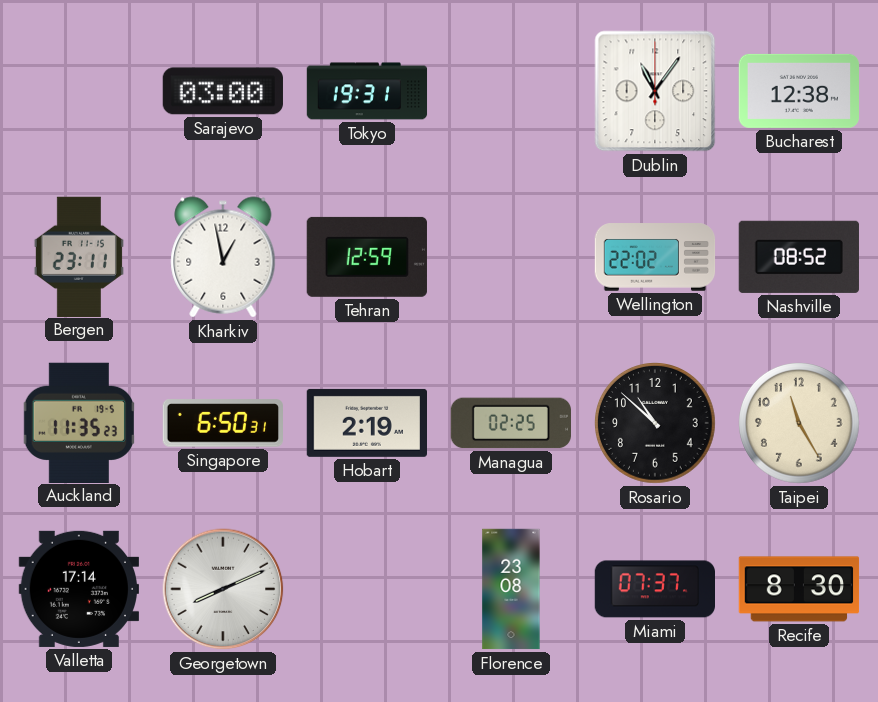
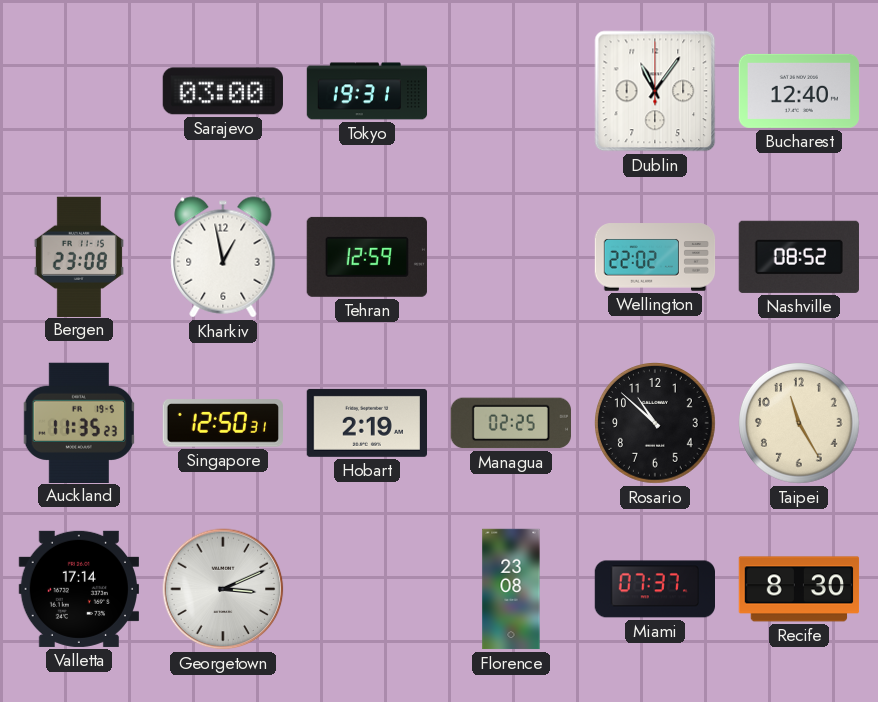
Bucharest: 12:38 -> 12:40
Bergen: 23:11 -> 23:08
Singapore: 6:50 -> 12:50
Georgetown: 8:11 -> 3:11
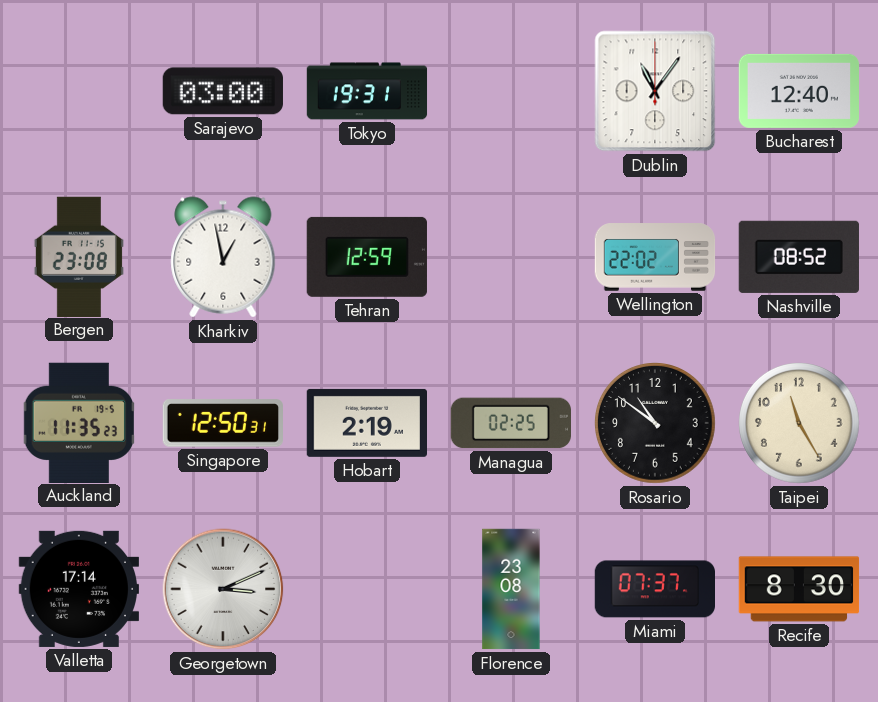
Rosario: 10:52 -> 10:51
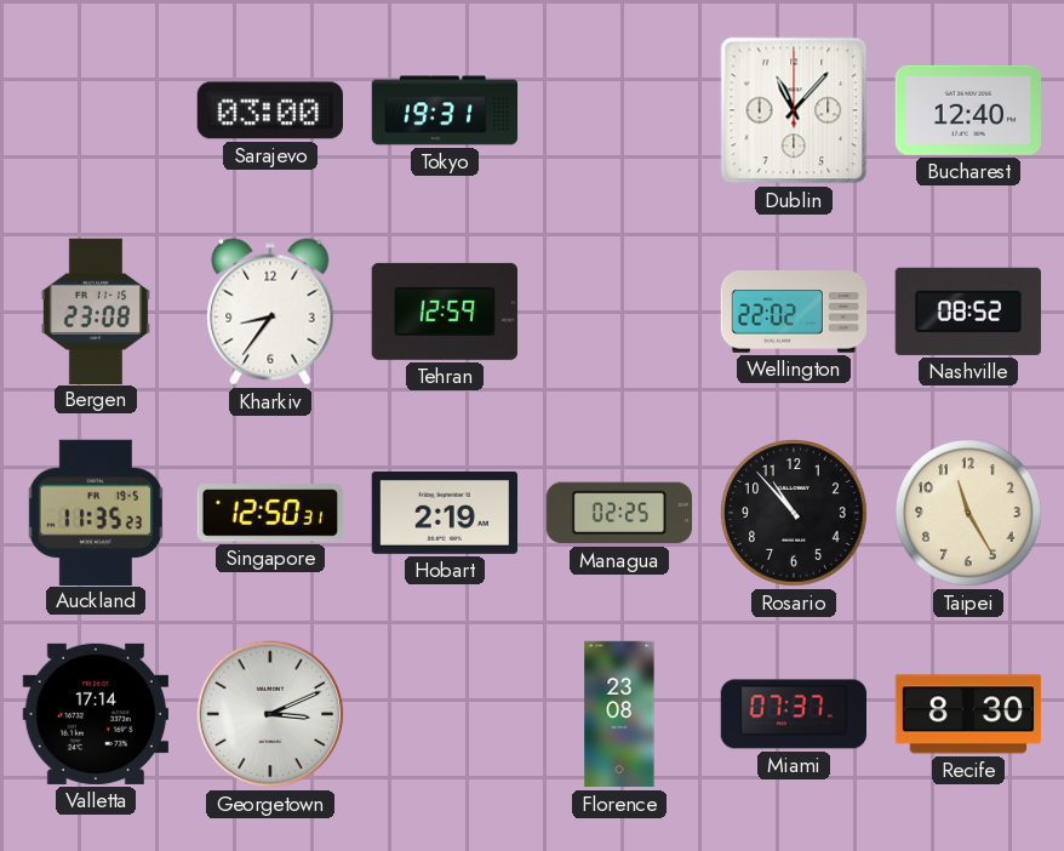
Dublin: 11:06 -> 11:07
Kharkiv: 12:58 -> 8:36
Rosario: 10:51 -> 10:53
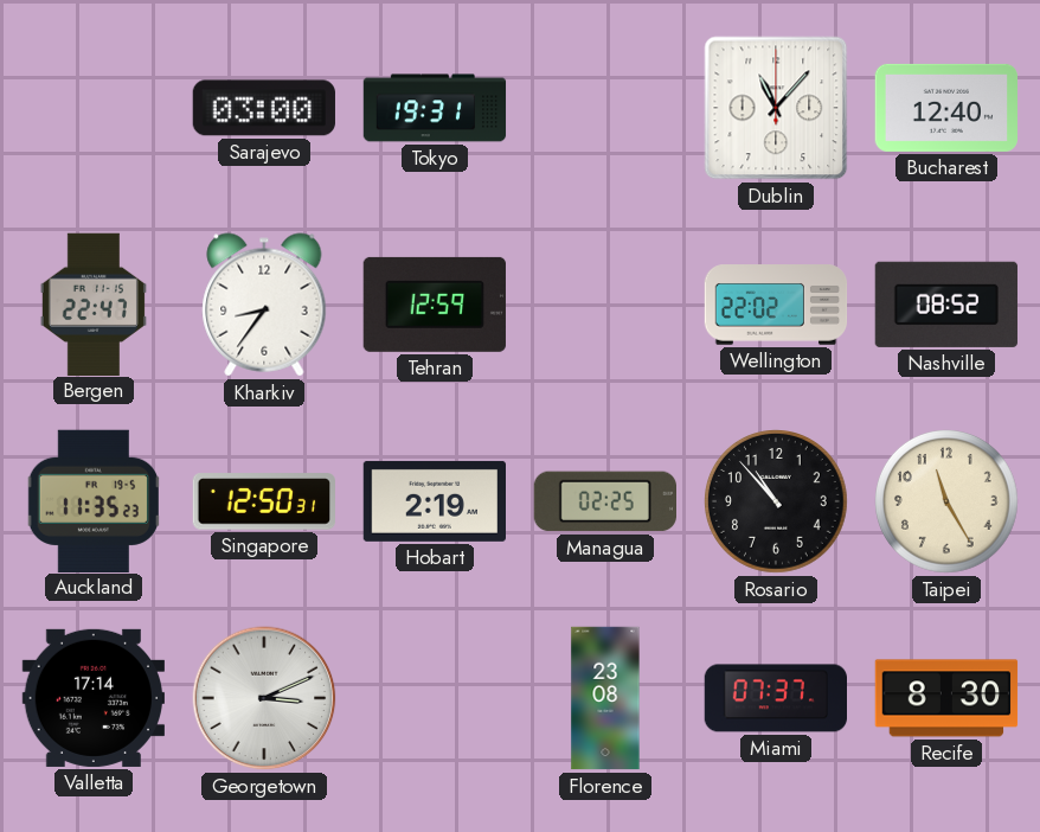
Bergen: 23:08 -> 22:47
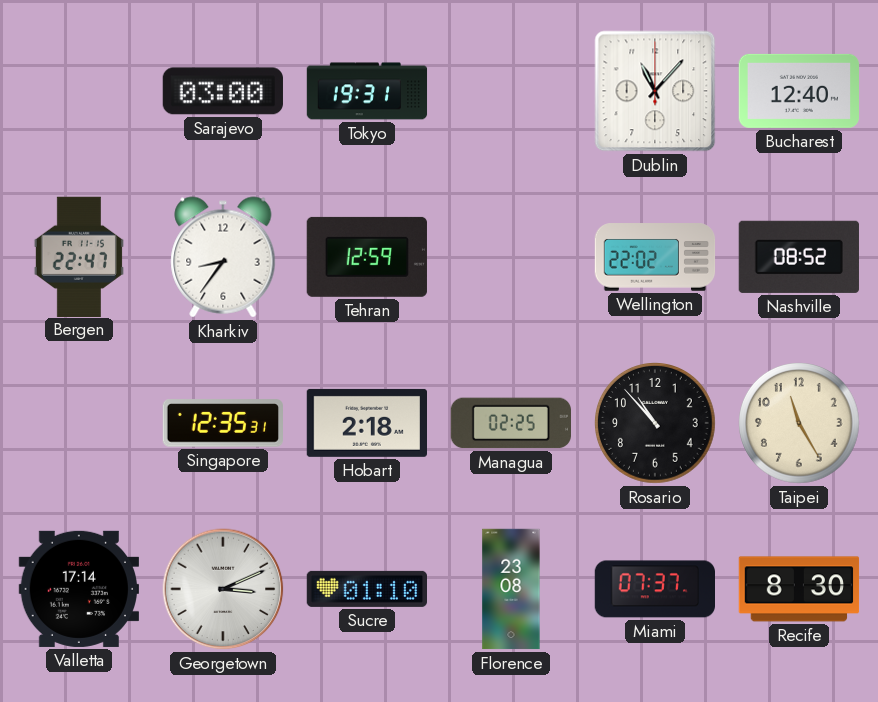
Auckland: 11:35 -> none
Singapore: 12:50 -> 12:35
Hobart: 2:19 -> 2:18
Sucre: none -> 01:10
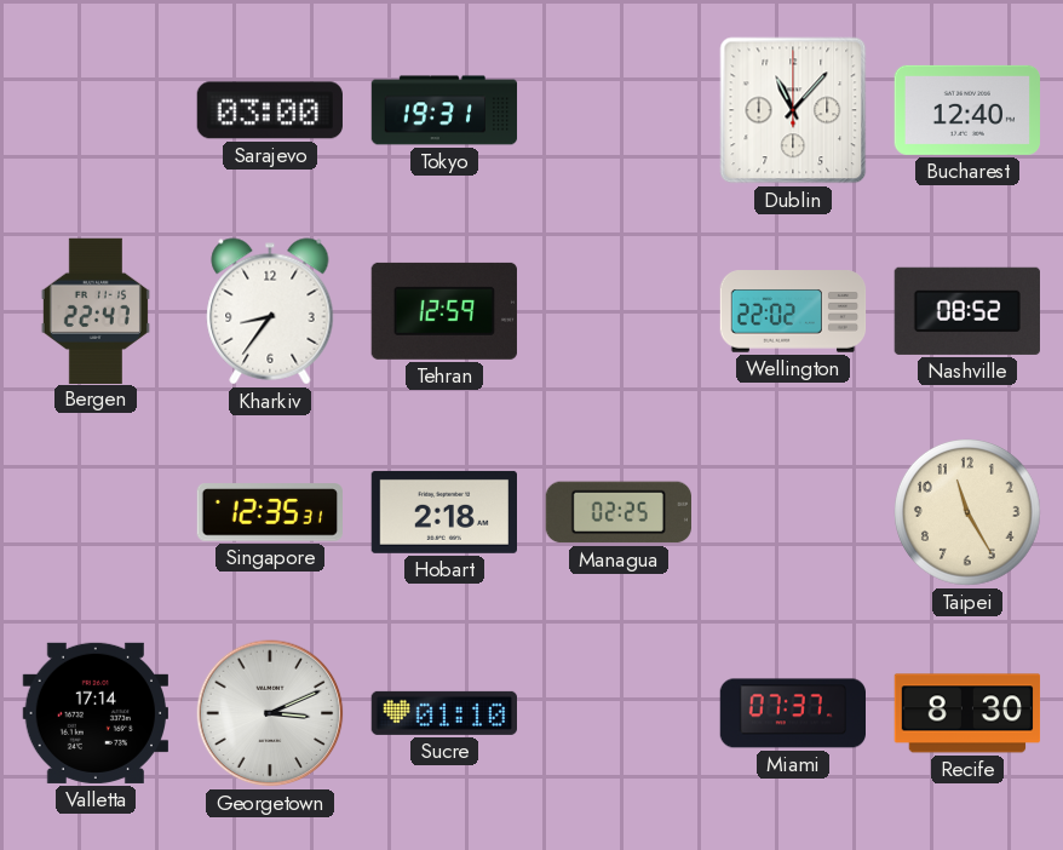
Rosario: 10:53 -> none
Florence: 23:08 -> none
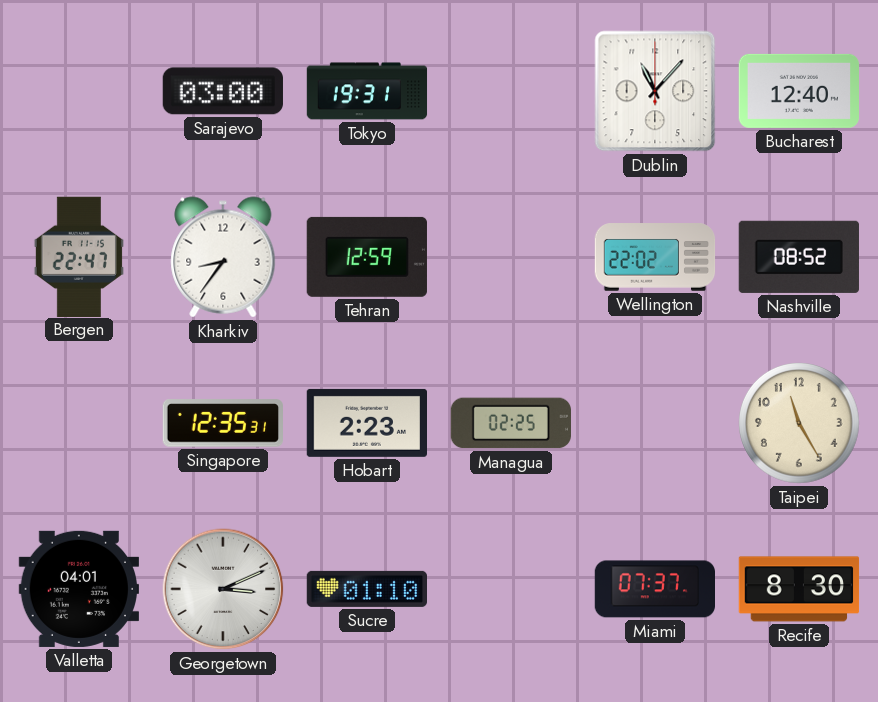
Hobart: 2:18 -> 2:23
Valletta: 17:14 -> 04:01
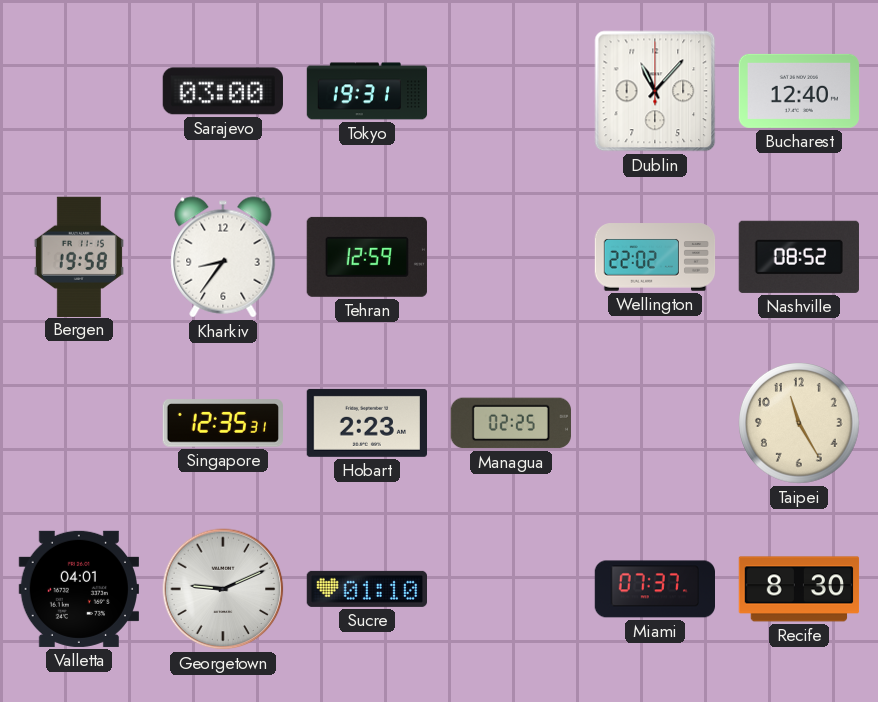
Bergen: 22:47 -> 19:58
Georgetown: 3:11 -> 9:11
